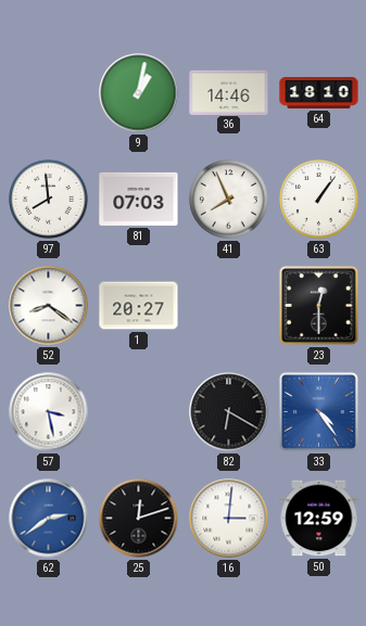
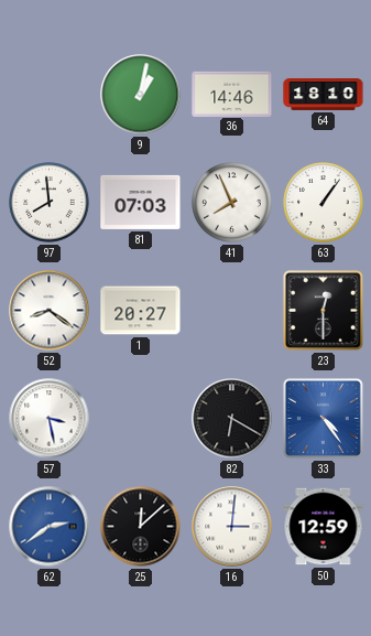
25: 12:12 -> 12:08
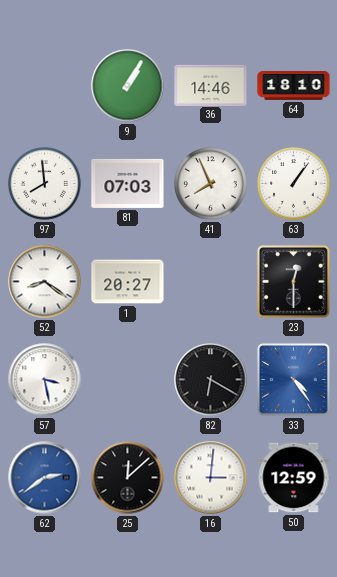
9: 1:02 -> 1:05
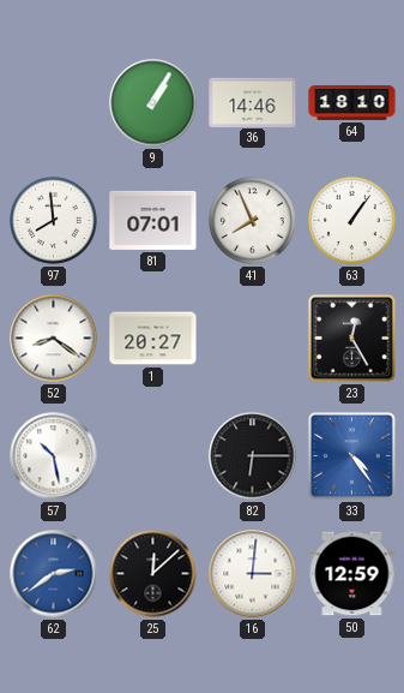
81: 07:03 -> 07:01
23: 12:30 -> 12:25
57: 3:28 -> 10:28
82: 6:20 -> 6:15
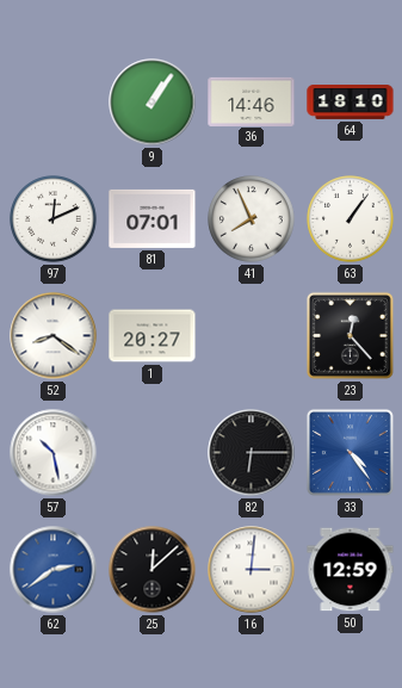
9: 1:05 -> 1:06
97: 7:59 -> 12:11
23: 12:25 -> 12:23
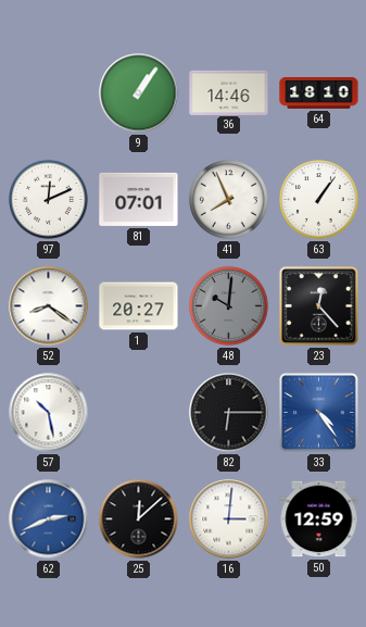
48: none -> 10:01
62: 2:39 -> 2:41
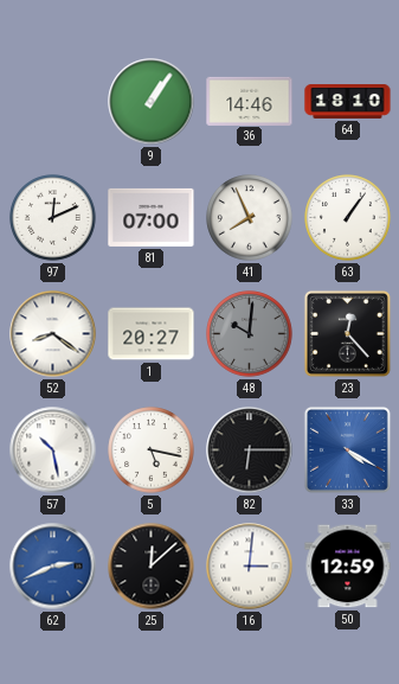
81: 07:01 -> 07:00
5: none -> 5:17
33: 4:24 -> 4:20
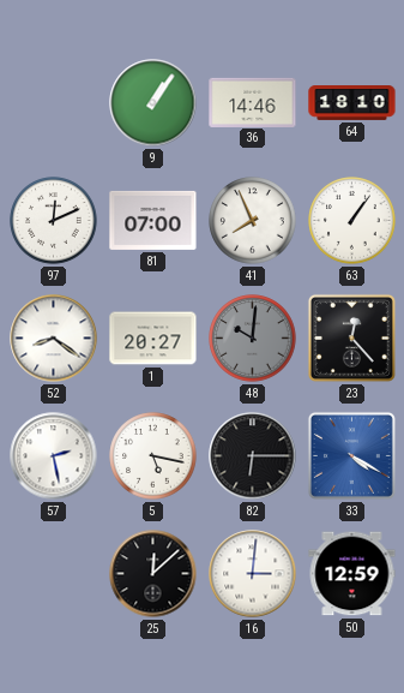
57: 10:28 -> 2:28
62: 2:41 -> none
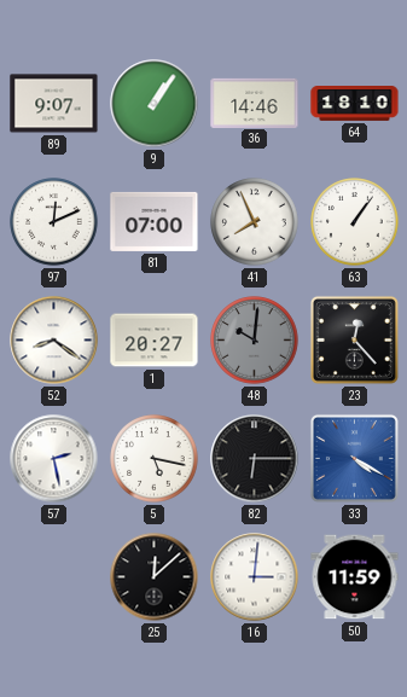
89: none -> 9:07
50: 12:59 -> 11:59
